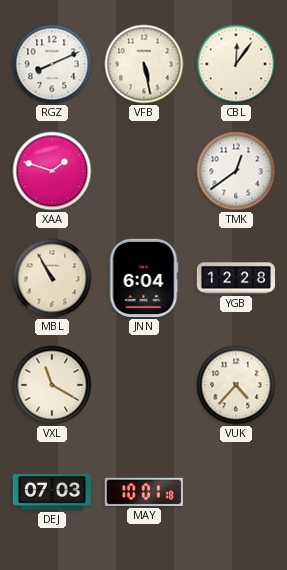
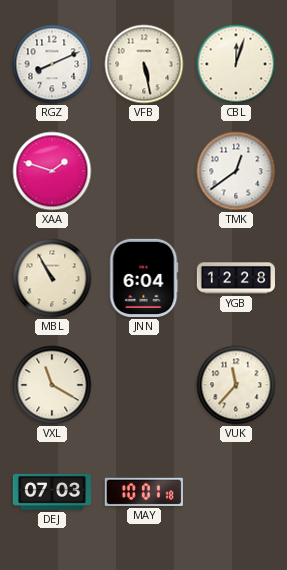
CBL: 12:06 -> 12:03
VUK: 4:37 -> 11:37
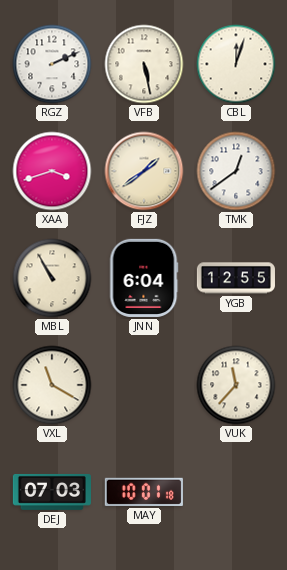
RGZ: 8:11 -> 2:11
XAA: 1:48 -> 3:42
FJZ: none -> 1:39
YGB: 12:28 -> 12:55
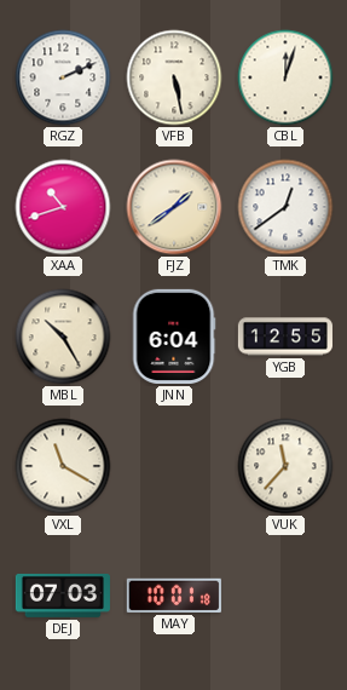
XAA: 3:42 -> 10:42
MBL: 10:55 -> 10:25
